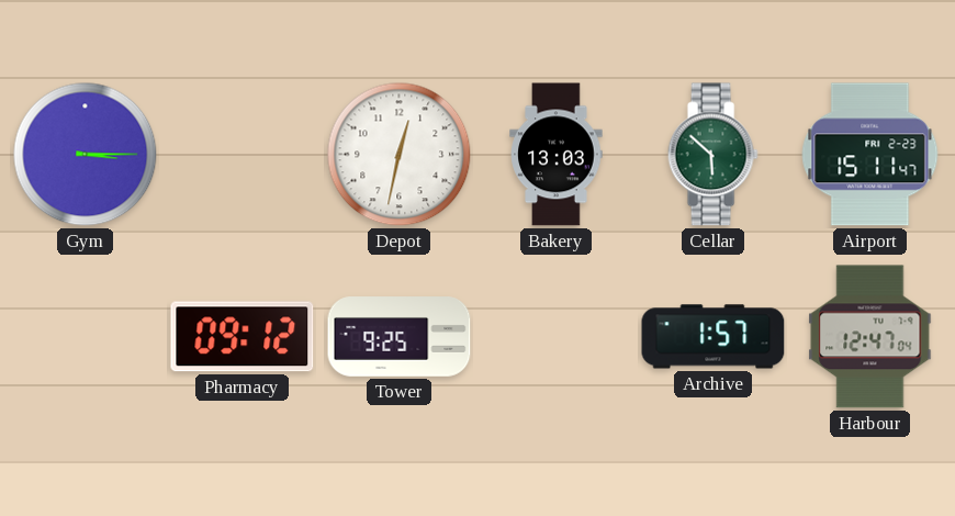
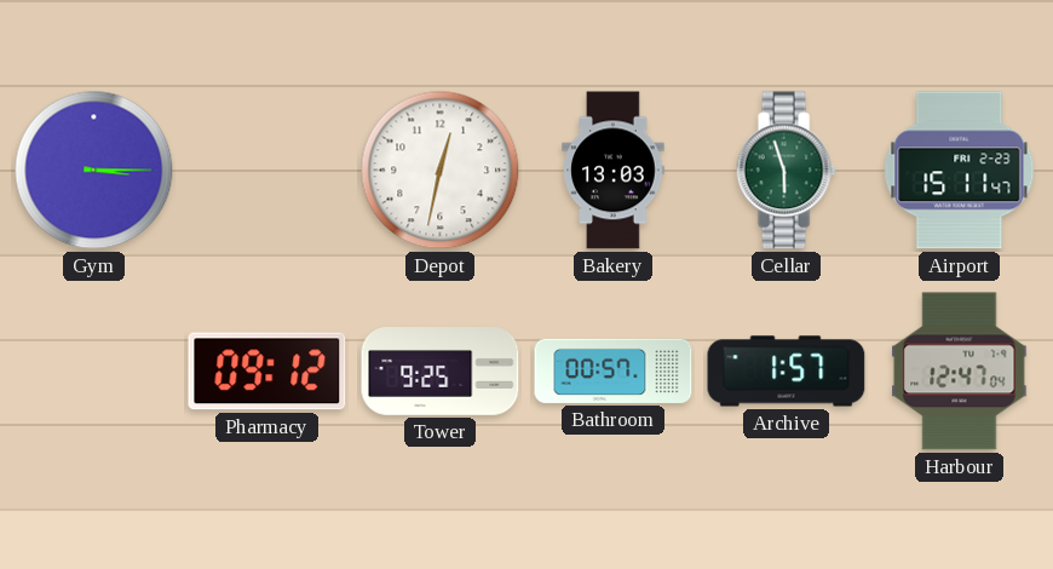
Cellar: 5:52 -> 5:57
Bathroom: none -> 00:57
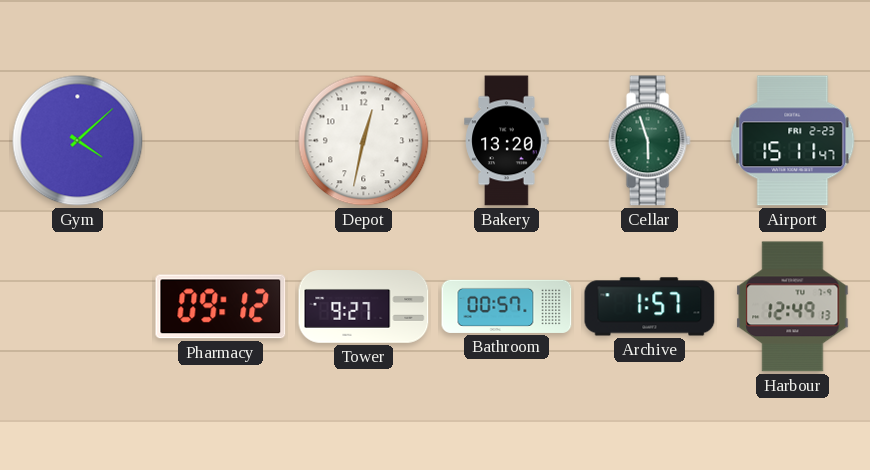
Gym: 3:15 -> 4:08
Bakery: 13:03 -> 13:20
Tower: 9:25 -> 9:27
Harbour: 12:47 -> 12:49
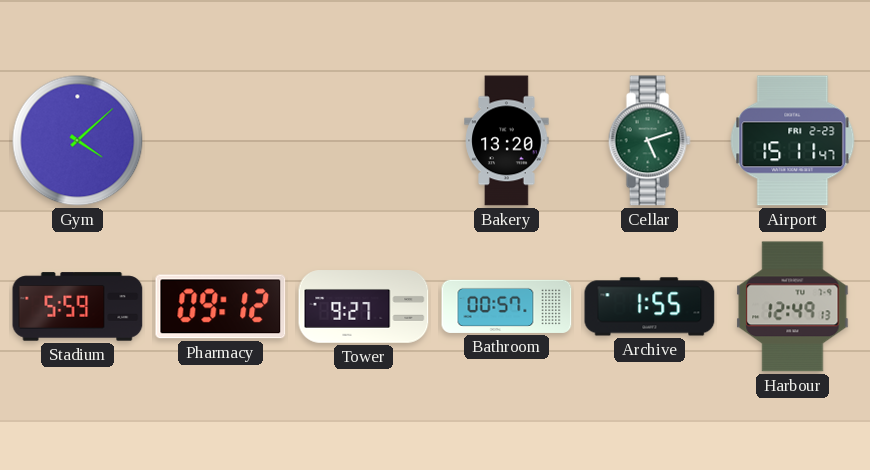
Depot: 12:32 -> none
Cellar: 5:57 -> 5:12
Stadium: none -> 5:59
Archive: 1:57 -> 1:55
